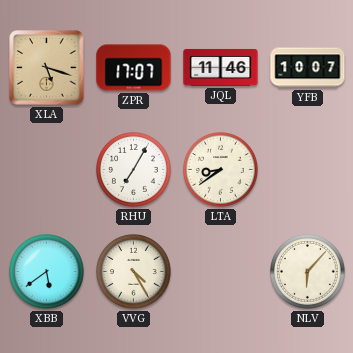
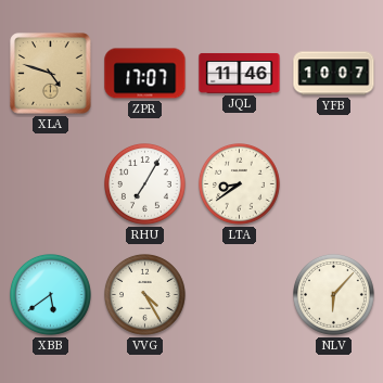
XLA: 5:18 -> 4:48
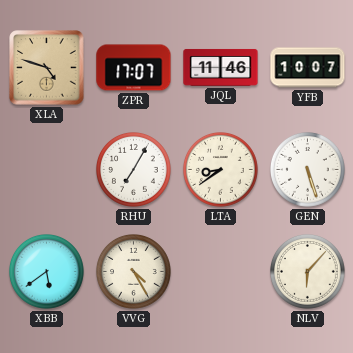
GEN: none -> 5:27
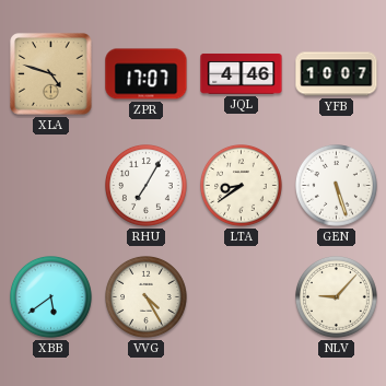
JQL: 11:46 -> 4:46
NLV: 6:07 -> 9:07
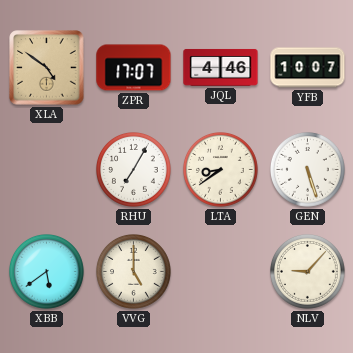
XLA: 4:48 -> 4:51
VVG: 4:25 -> 5:00
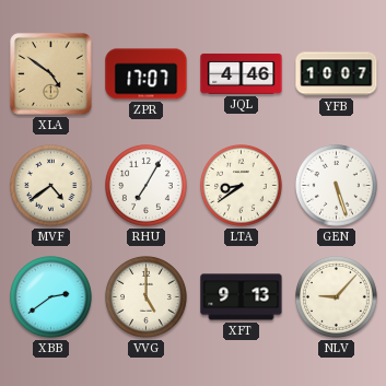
MVF: none -> 4:39
XBB: 5:39 -> 2:39
XFT: none -> 9:13
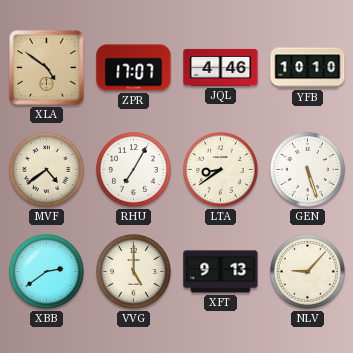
YFB: 10:07 -> 10:10
